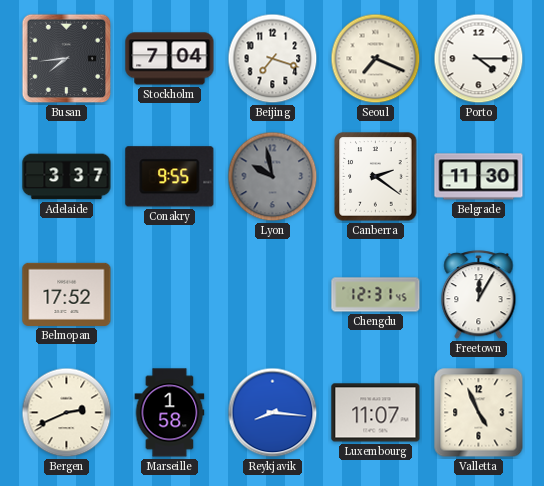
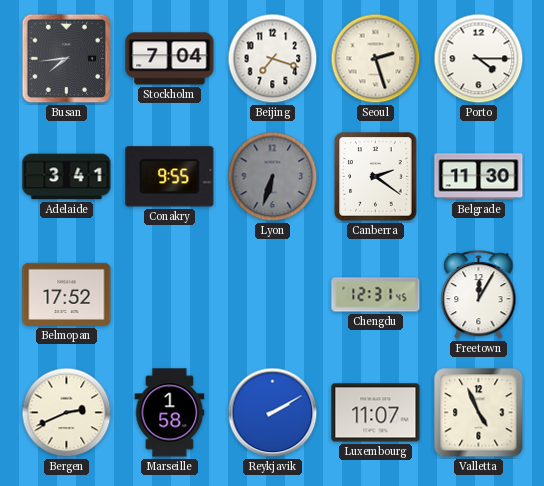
Seoul: 7:19 -> 2:27
Adelaide: 3:37 -> 3:41
Lyon: 9:58 -> 6:33
Reykjavik: 8:16 -> 2:10
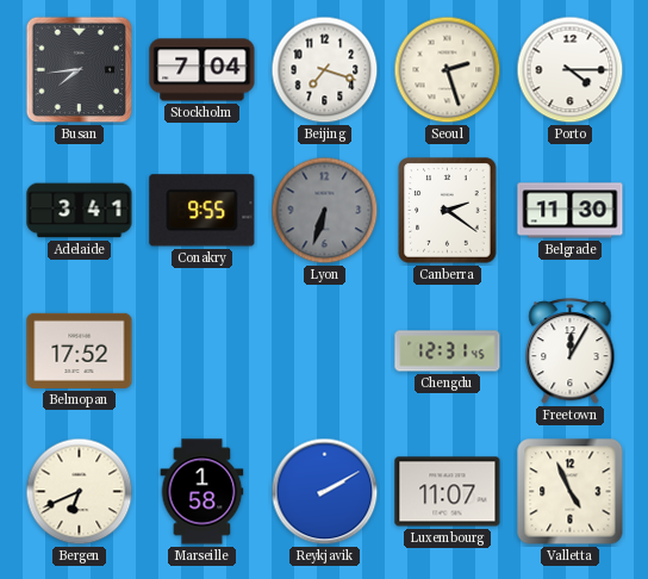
Bergen: 2:41 -> 6:41
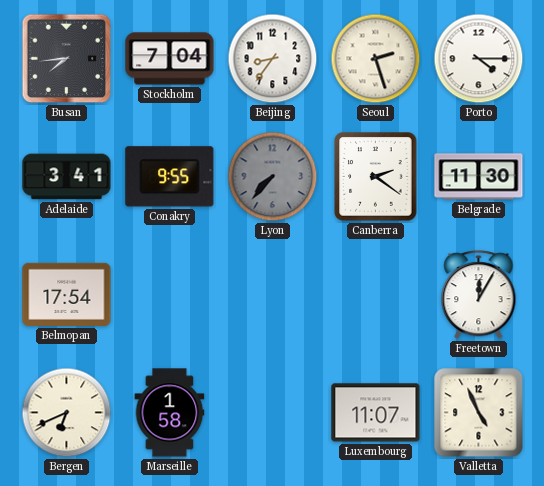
Beijing: 7:18 -> 8:36
Lyon: 6:33 -> 7:37
Belmopan: 17:52 -> 17:54
Chengdu: 12:31 -> none
Reykjavik: 2:10 -> none
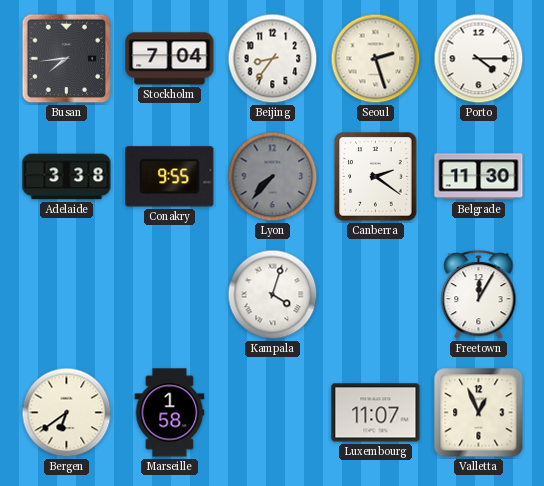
Adelaide: 3:41 -> 3:38
Belmopan: 17:54 -> none
Kampala: none -> 4:03
Bergen: 6:41 -> 6:39
Valletta: 4:56 -> 12:56
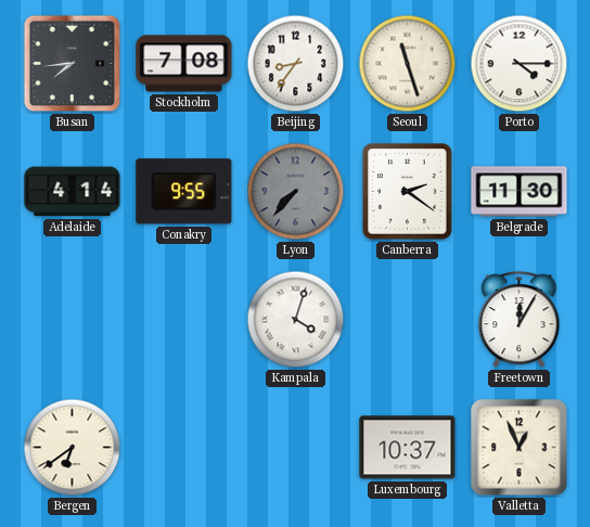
Stockholm: 7:04 -> 7:08
Seoul: 2:27 -> 11:27
Adelaide: 3:38 -> 4:14
Marseille: 1:58 -> none
Luxembourg: 11:07 -> 10:37
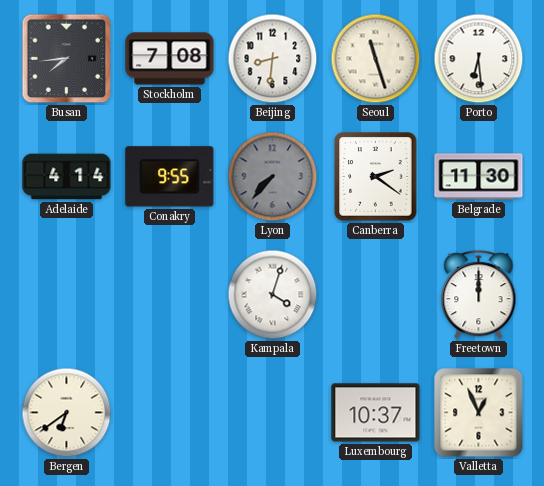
Beijing: 8:36 -> 8:31
Porto: 4:15 -> 6:29
Freetown: 12:05 -> 12:00
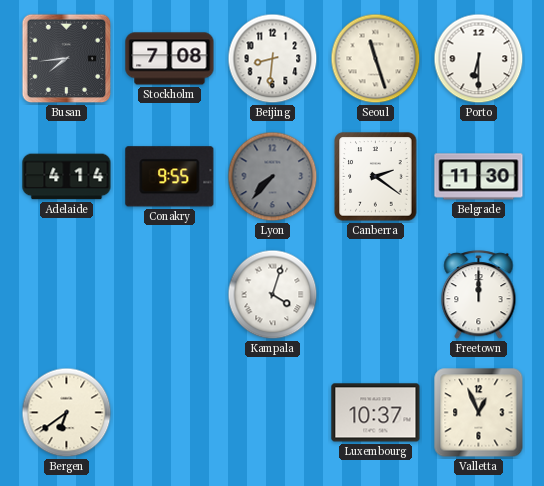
Porto: 6:29 -> 6:30
